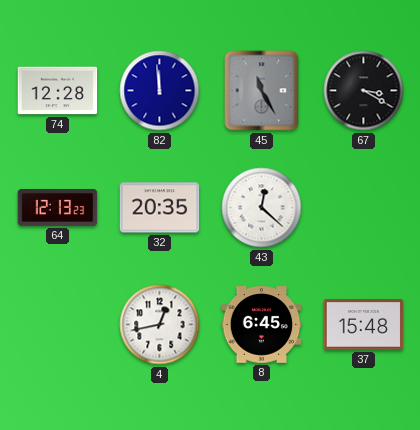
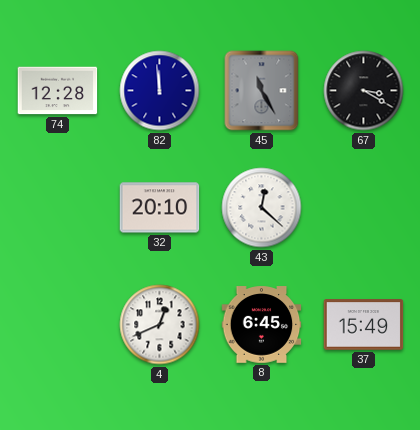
64: 12:13 -> none
32: 20:35 -> 20:10
4: 12:43 -> 12:41
37: 15:48 -> 15:49
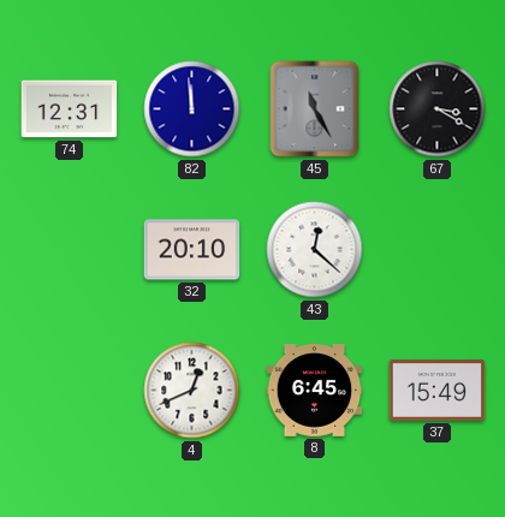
74: 12:28 -> 12:31
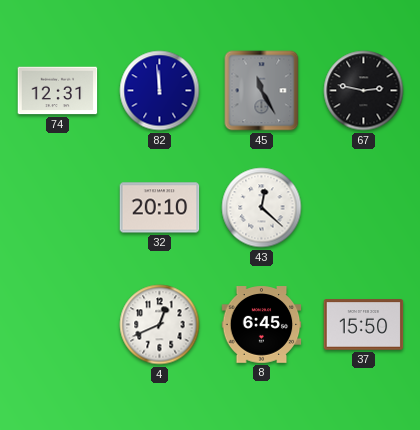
67: 3:20 -> 2:47
37: 15:49 -> 15:50
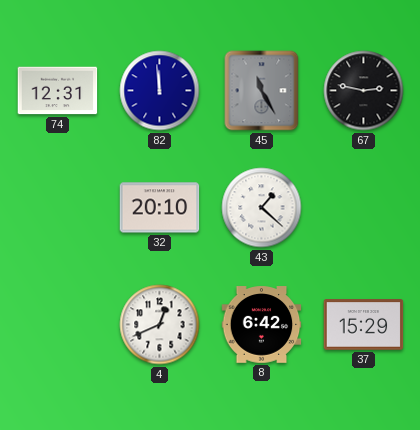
43: 12:22 -> 1:22
8: 6:45 -> 6:42
37: 15:50 -> 15:29
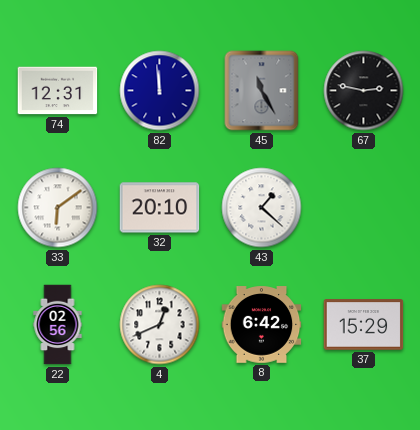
33: none -> 6:09
22: none -> 02:56
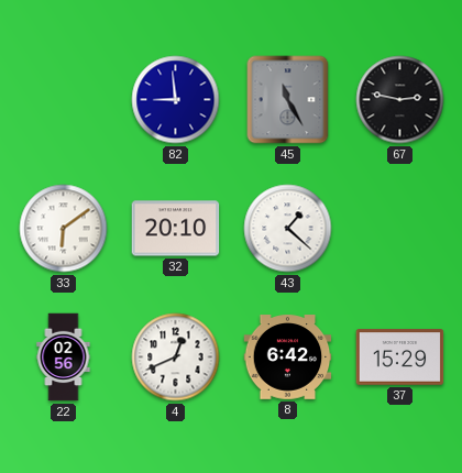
74: 12:31 -> none
82: 11:59 -> 8:59
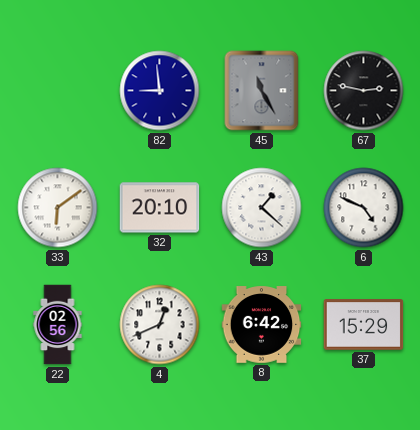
6: none -> 4:49
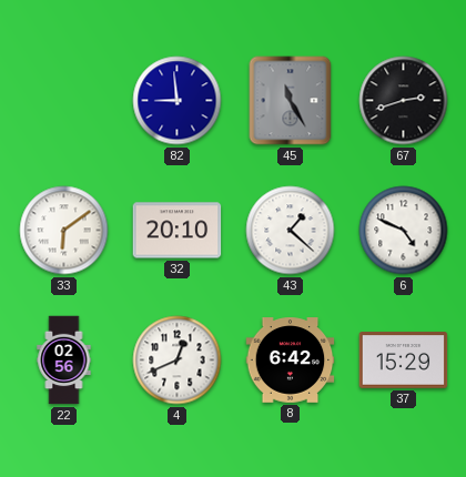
67: 2:47 -> 2:42
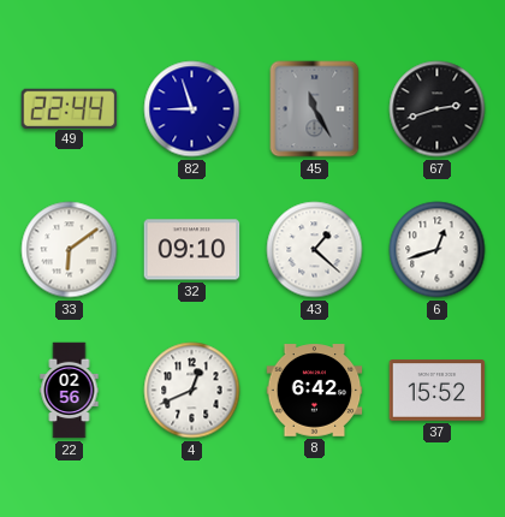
49: none -> 22:44
82: 8:59 -> 8:57
32: 20:10 -> 09:10
6: 4:49 -> 12:42
37: 15:29 -> 15:52
